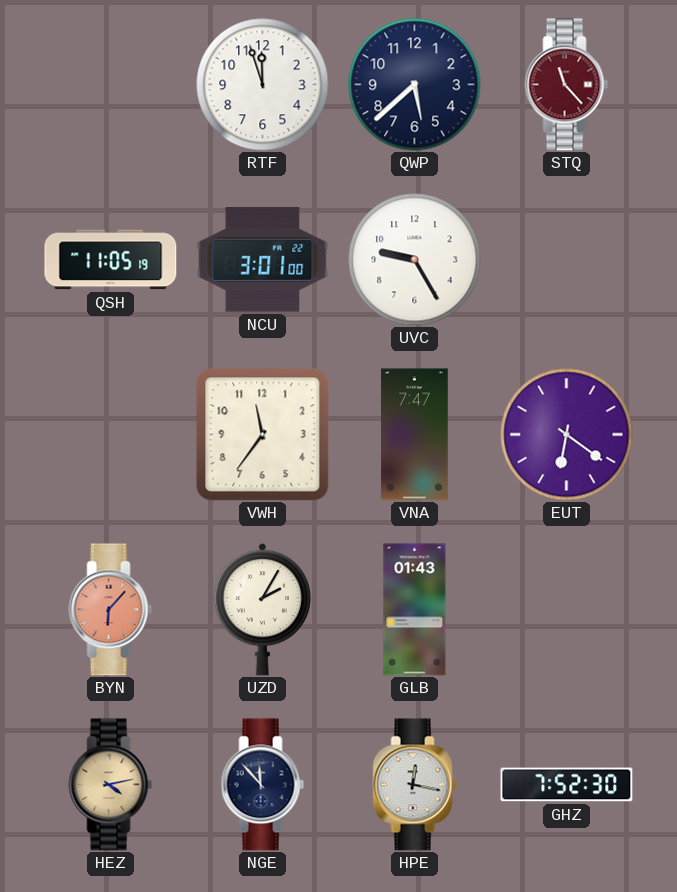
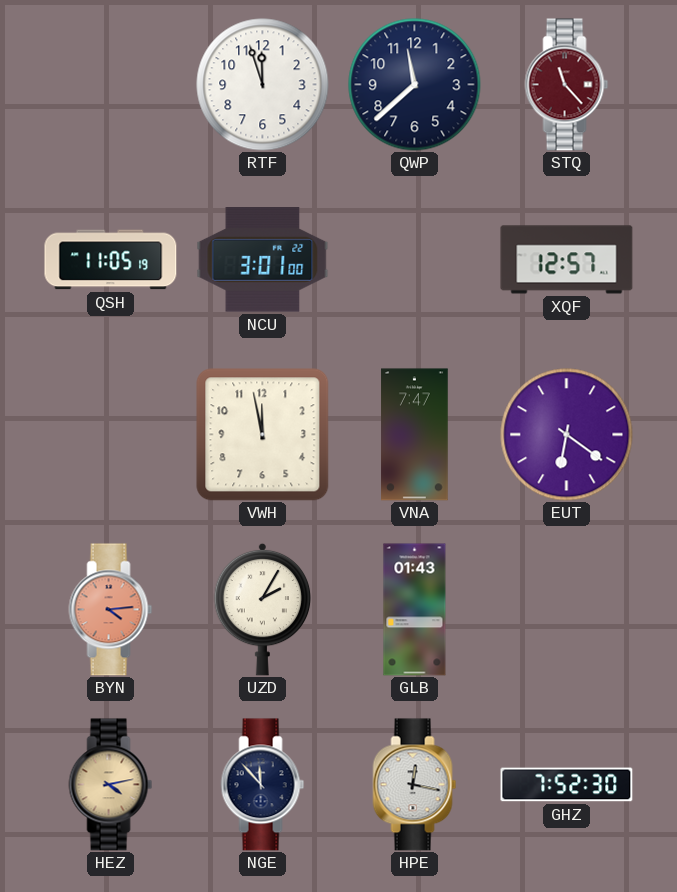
QWP: 5:38 -> 11:38
UVC: 9:25 -> none
XQF: none -> 12:57
VWH: 11:36 -> 11:58
BYN: 6:07 -> 4:14
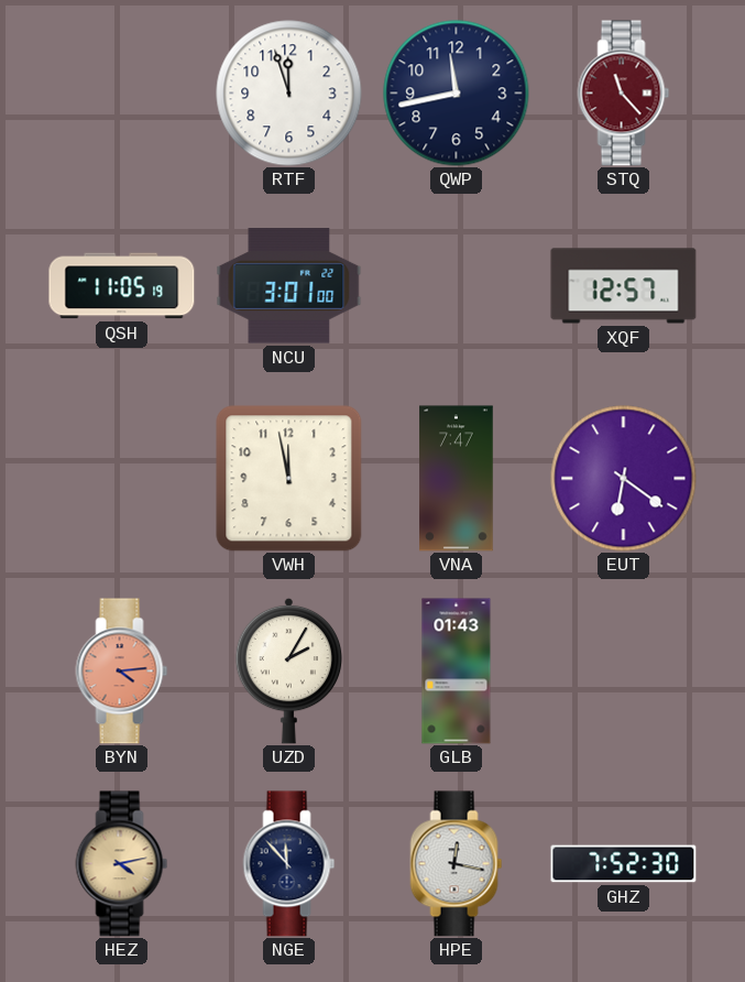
QWP: 11:38 -> 11:43
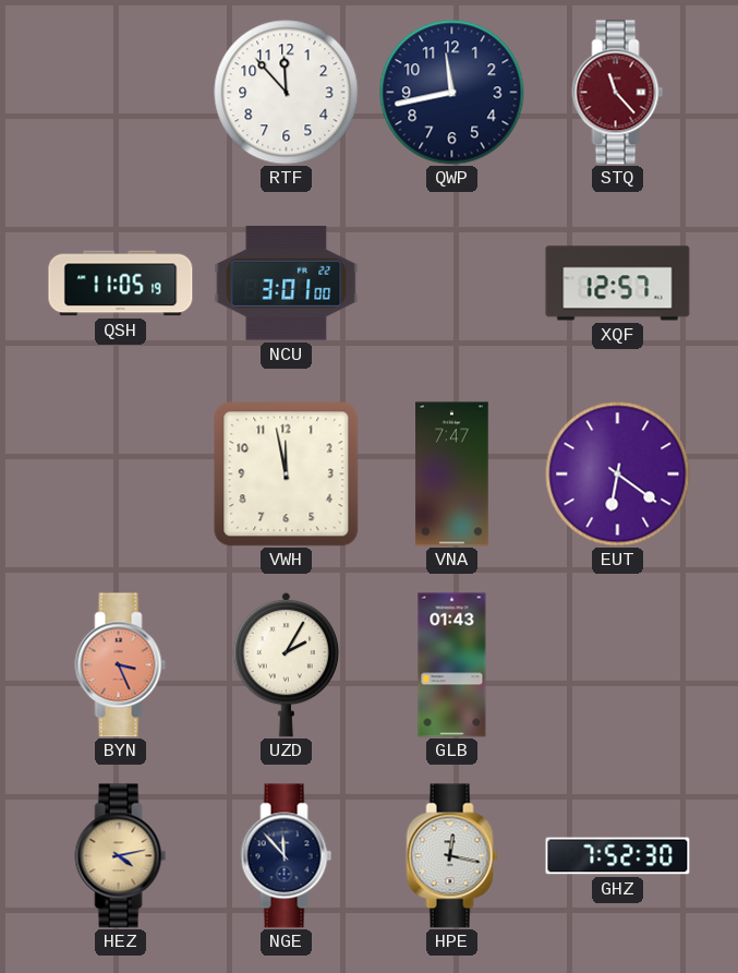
RTF: 11:57 -> 11:53
BYN: 4:14 -> 3:26
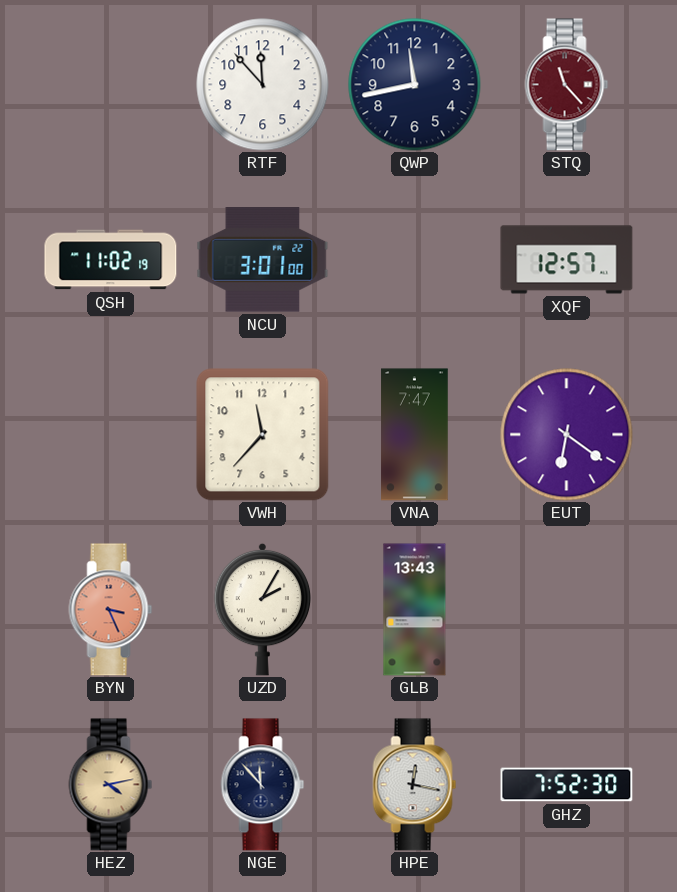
QSH: 11:05 -> 11:02
VWH: 11:58 -> 11:37
GLB: 01:43 -> 13:43
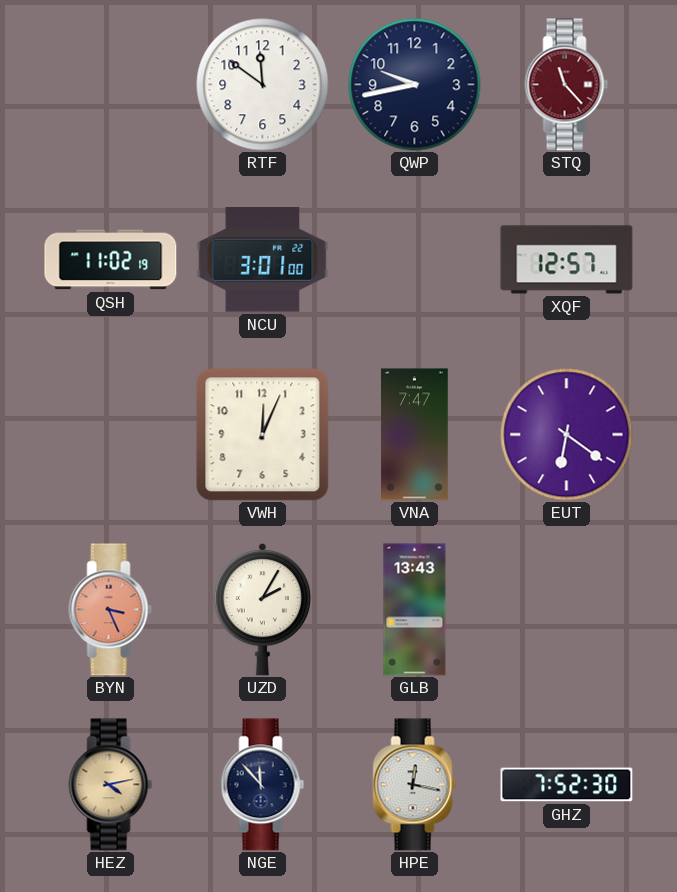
RTF: 11:53 -> 11:51
QWP: 11:43 -> 9:43
VWH: 11:37 -> 12:04
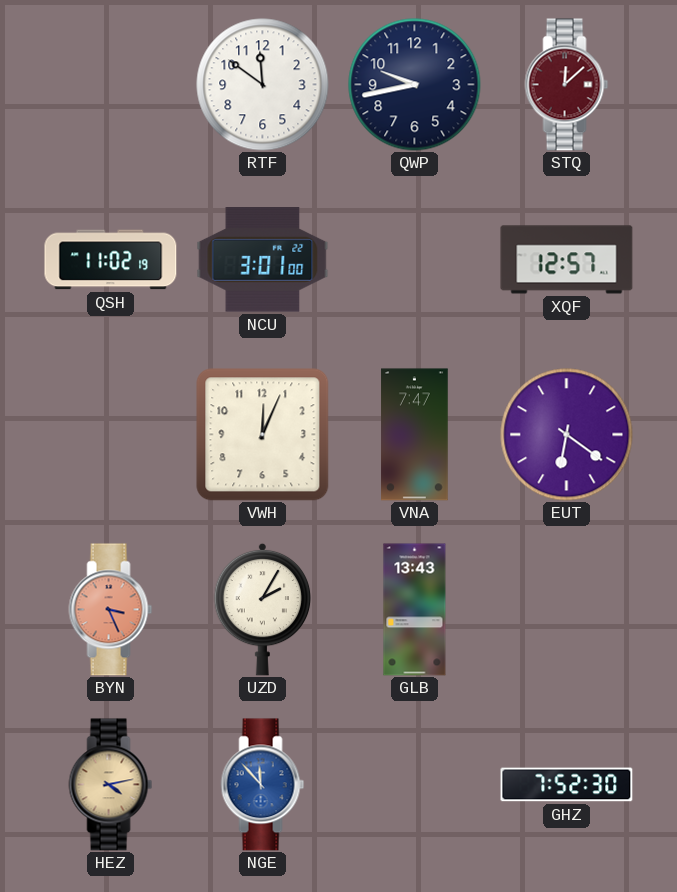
STQ: 11:23 -> 12:08
NGE dial: navy -> blue
HPE: 12:17 -> none
